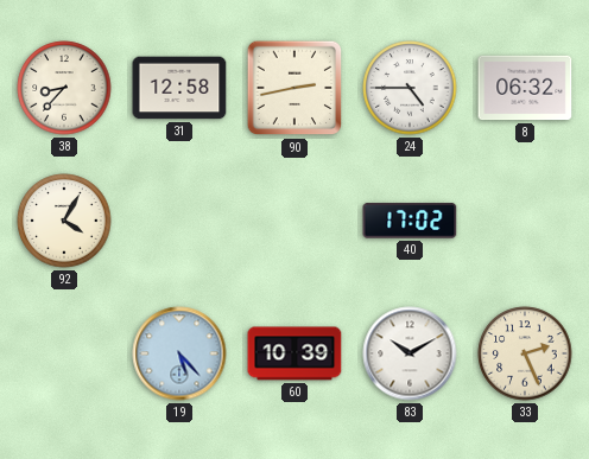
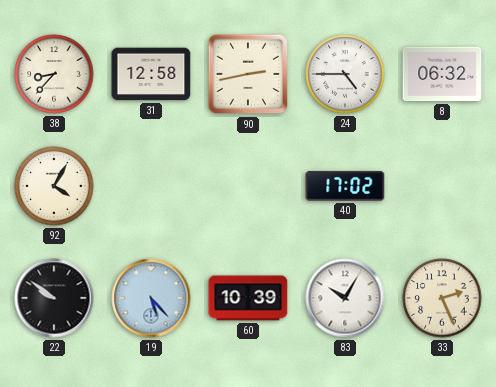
22: none -> 9:51
83: 10:10 -> 10:05
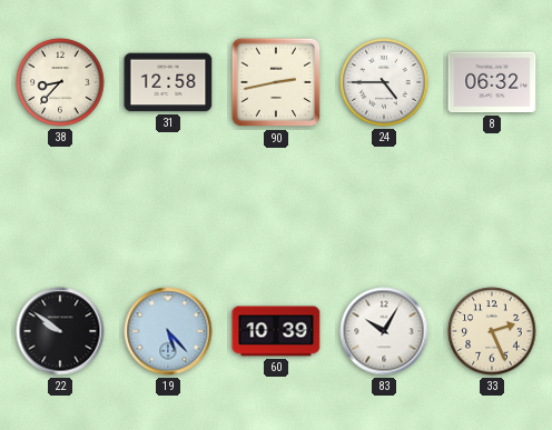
92: 4:05 -> none
40: 17:02 -> none
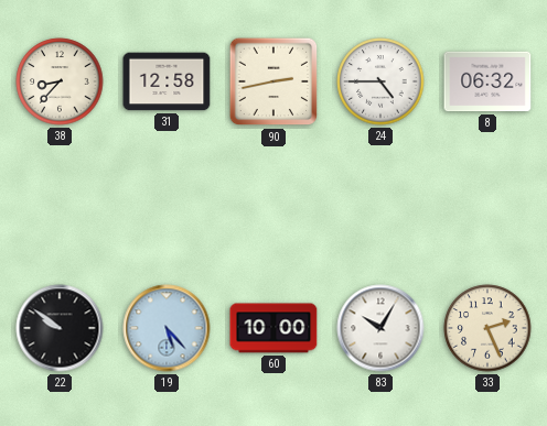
60: 10:39 -> 10:00
